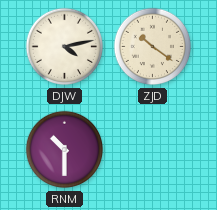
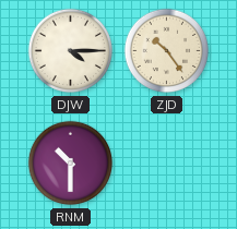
DJW: 4:13 -> 4:15
ZJD: 10:21 -> 10:24
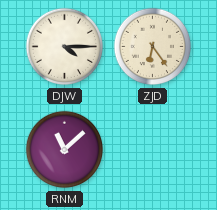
ZJD: 10:24 -> 6:24
RNM: 10:30 -> 11:08
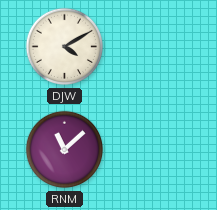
DJW: 4:15 -> 4:10
ZJD: 6:24 -> none
